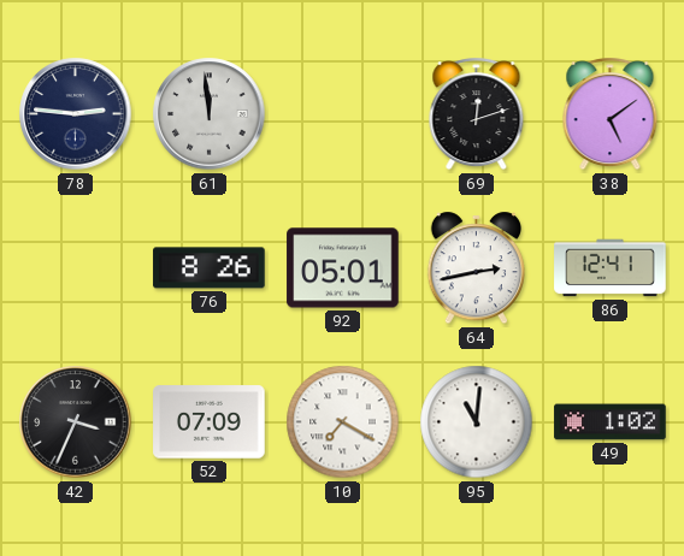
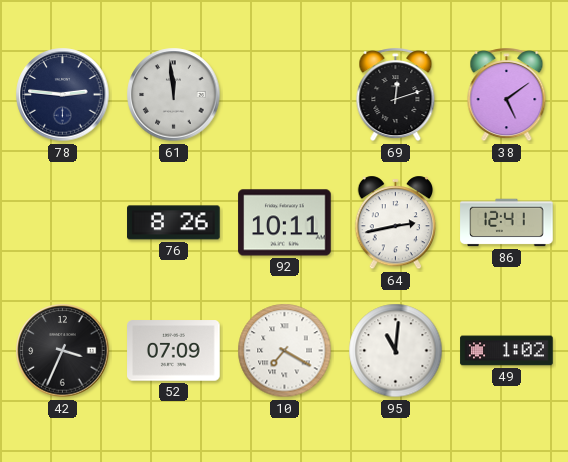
92: 05:01 -> 10:11
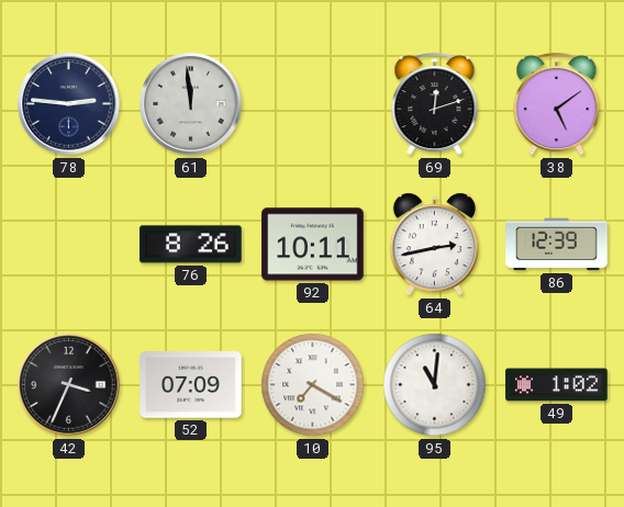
86: 12:41 -> 12:39
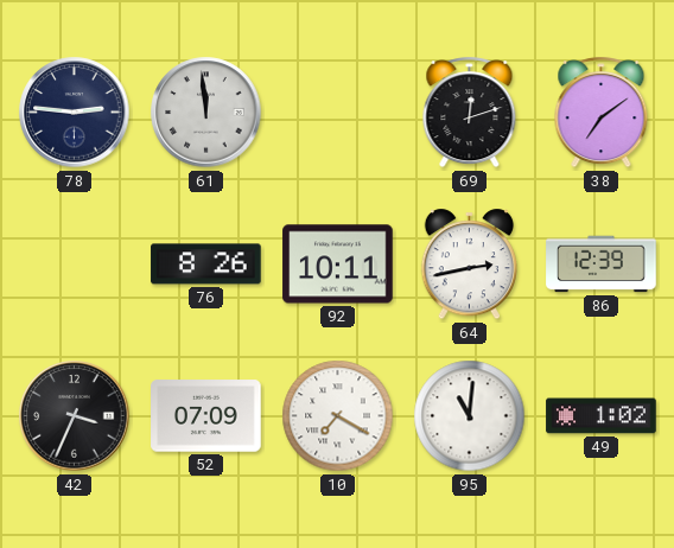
38: 5:09 -> 7:09
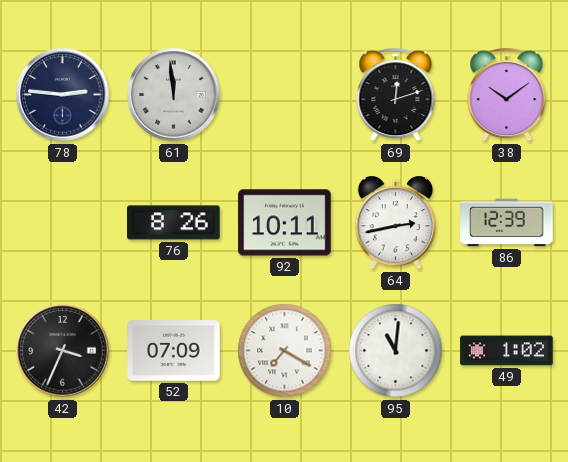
38: 7:09 -> 10:09
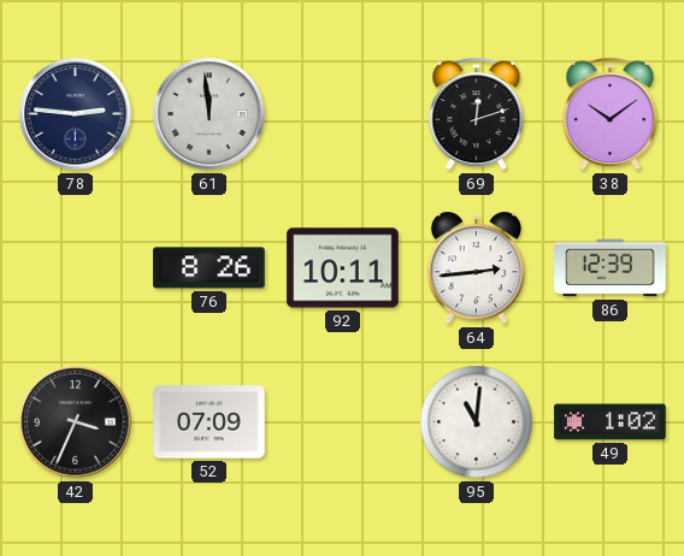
64: 2:43 -> 2:44
10: 7:20 -> none
